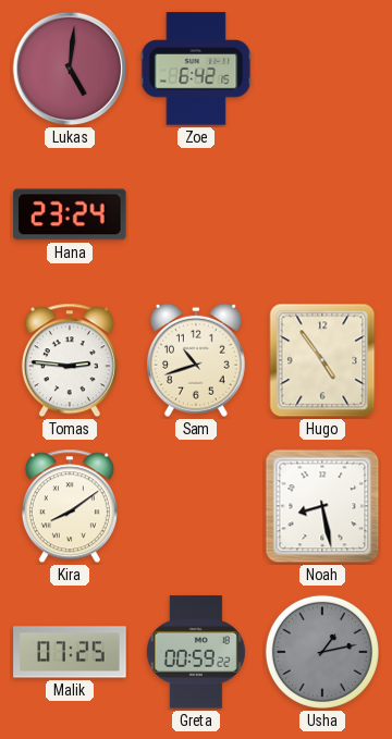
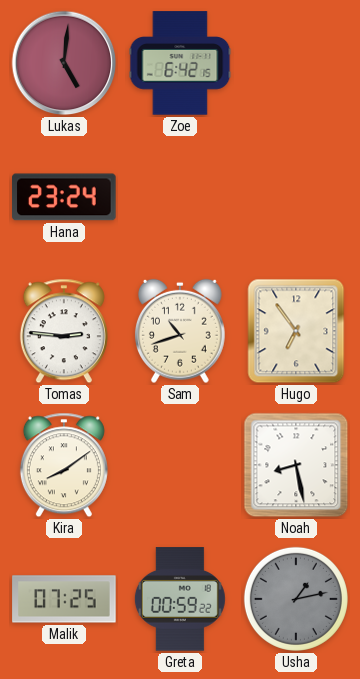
Hugo: 4:54 -> 6:54
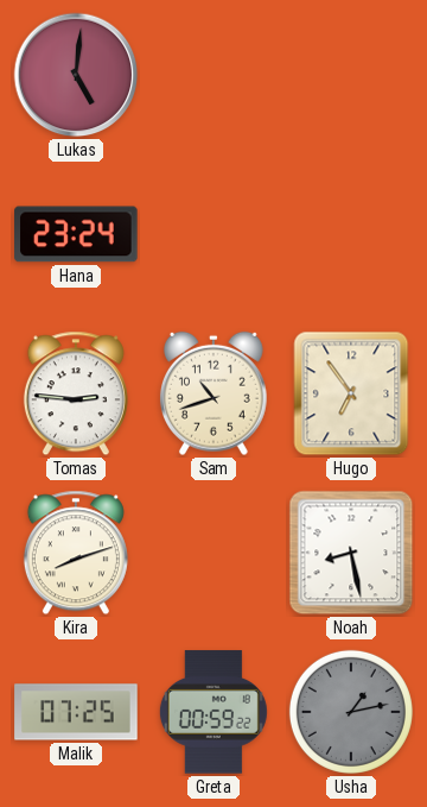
Zoe: 6:42 -> none
Kira: 8:09 -> 8:12
